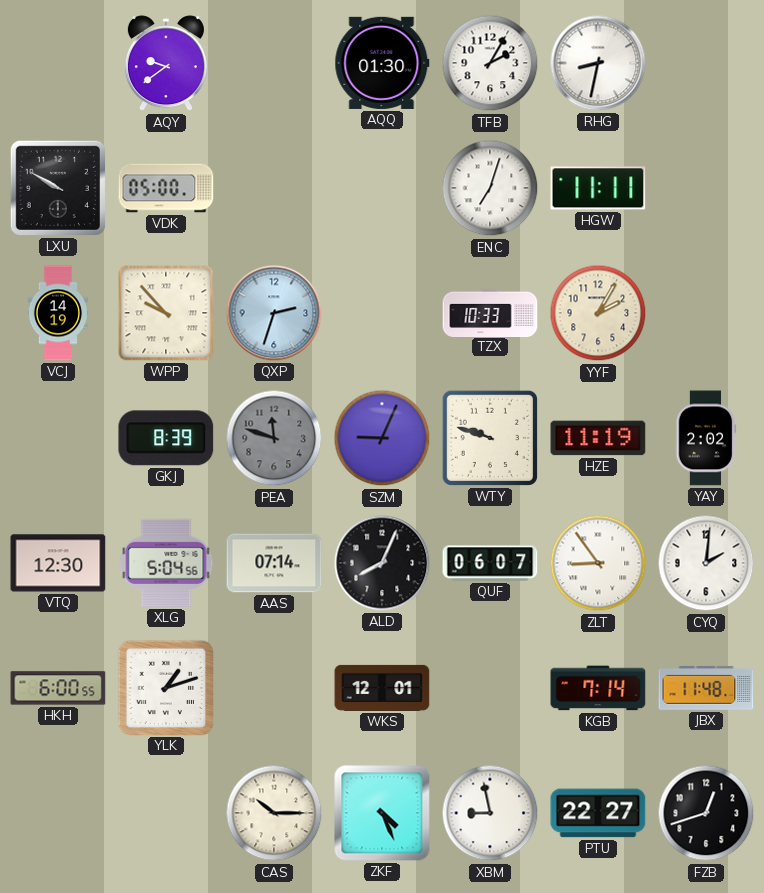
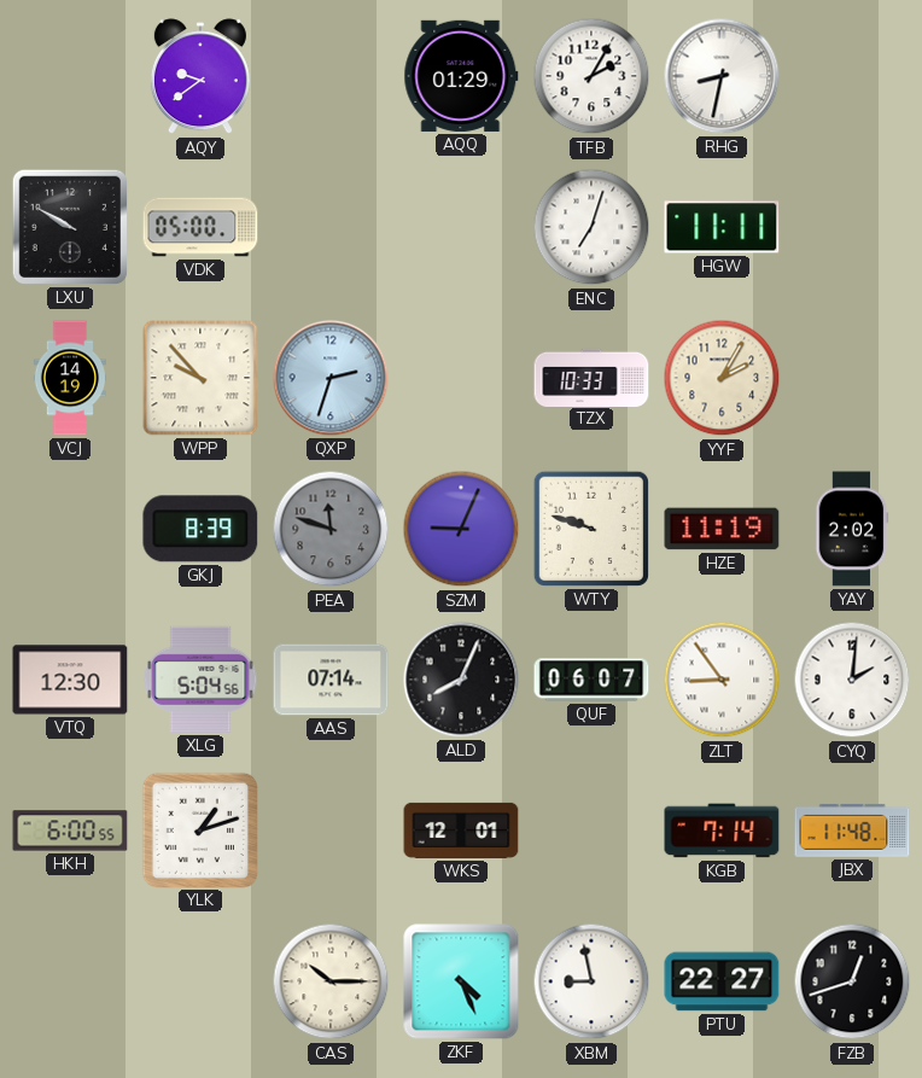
AQQ: 01:30 -> 01:29
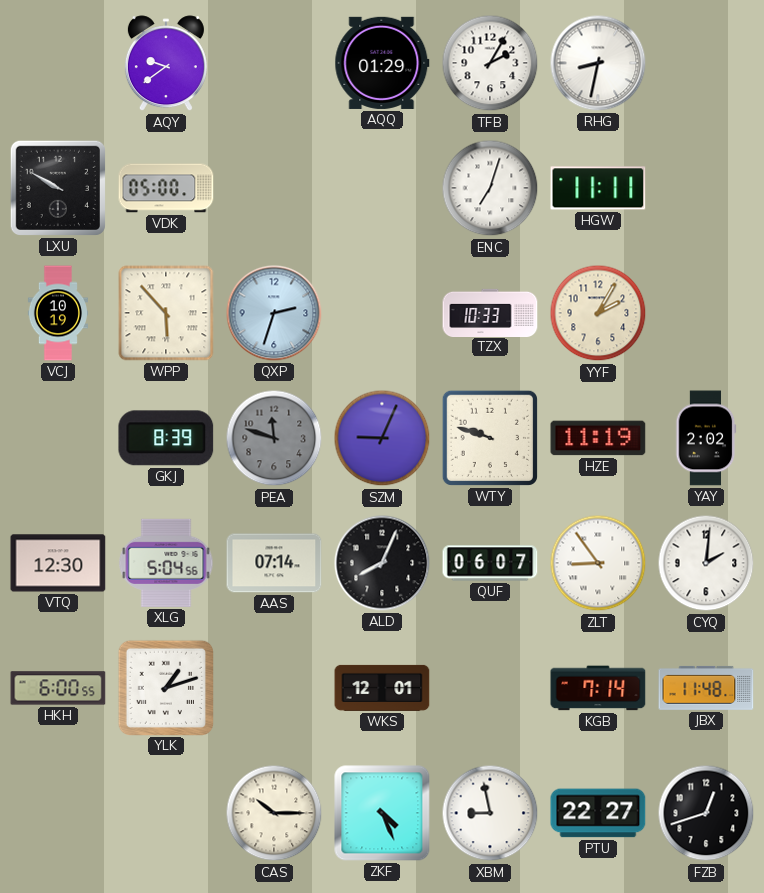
VCJ: 14:19 -> 10:19
WPP: 9:53 -> 5:53
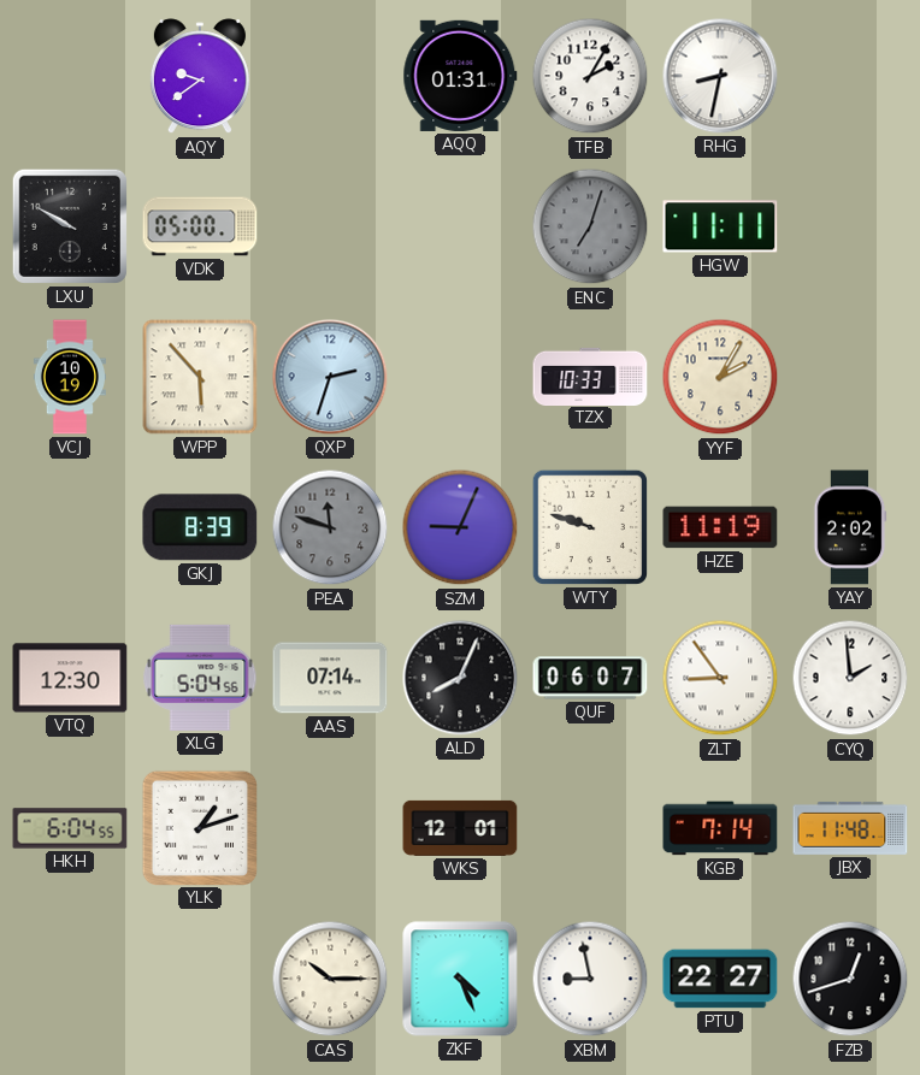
AQQ: 01:29 -> 01:31
ENC dial: white -> grey
CYQ: 2:01 -> 1:59
HKH: 6:00 -> 6:04
